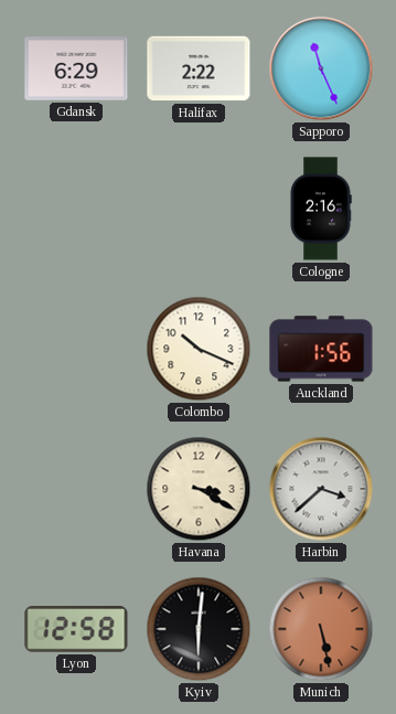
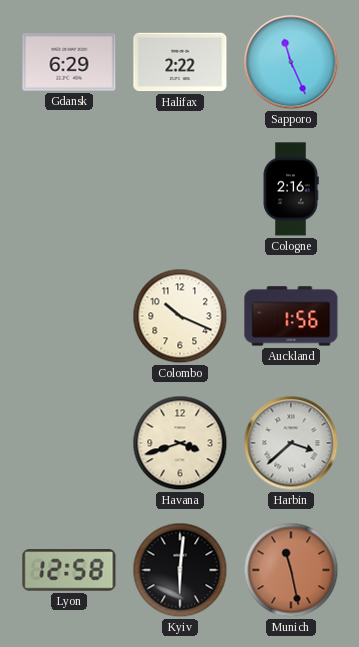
Havana: 3:20 -> 3:42
Munich: 5:28 -> 11:28
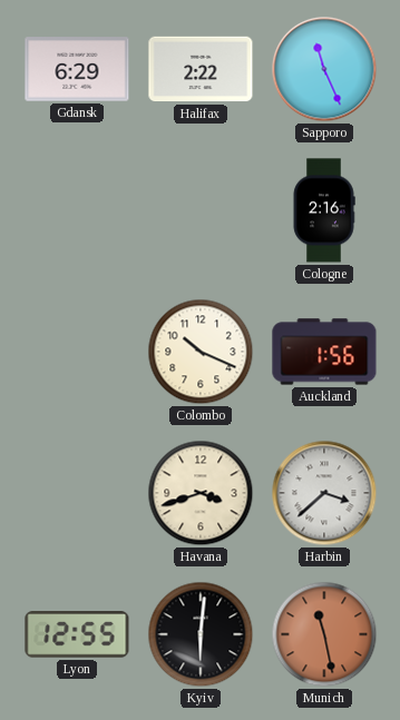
Lyon: 12:58 -> 12:55
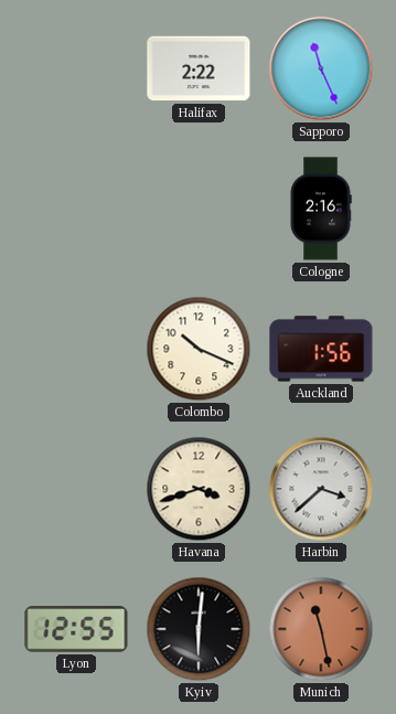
Gdansk: 6:29 -> none
